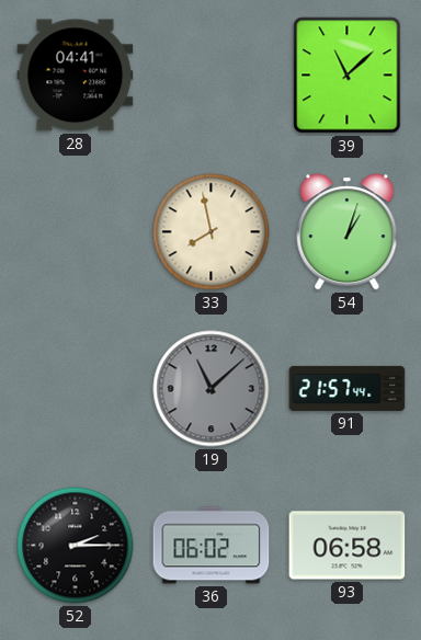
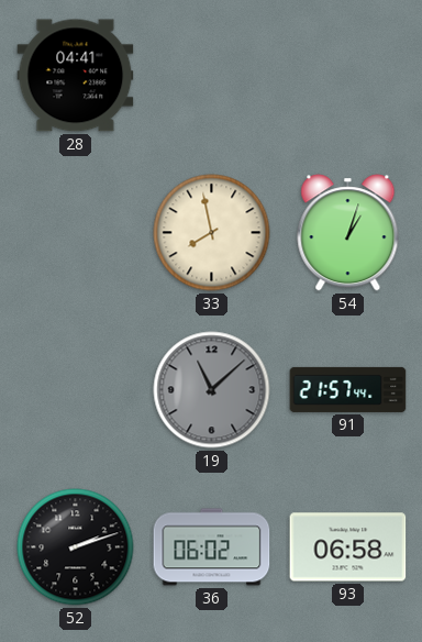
39: 11:08 -> none
52: 2:15 -> 2:12
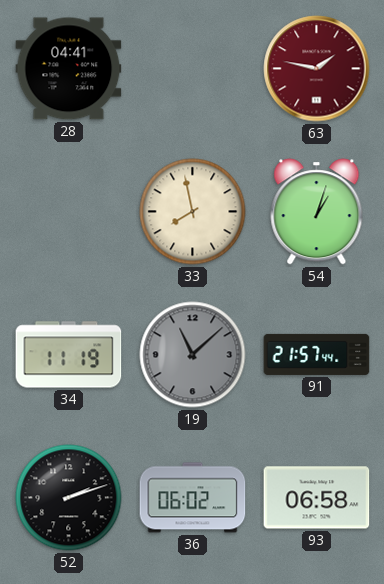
63: none -> 1:47
34: none -> 11:19
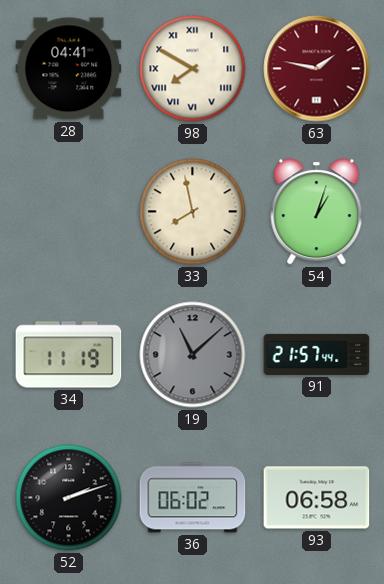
98: none -> 7:50
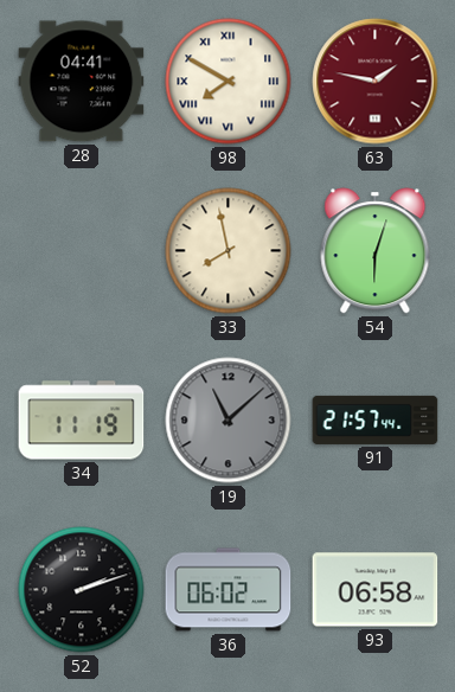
54: 1:03 -> 6:03
